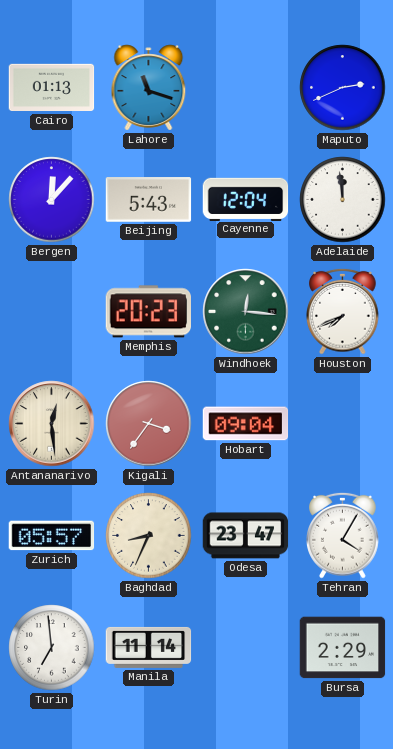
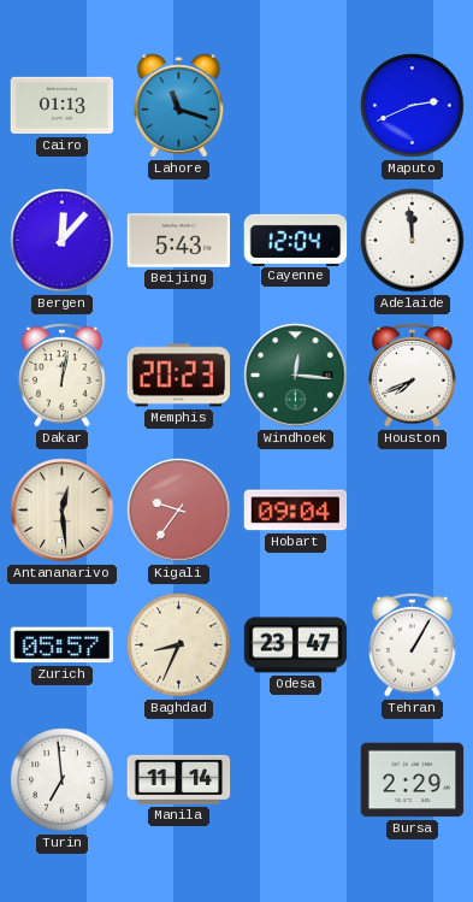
Dakar: none -> 12:02
Kigali: 3:36 -> 9:36
Tehran: 4:05 -> 1:05
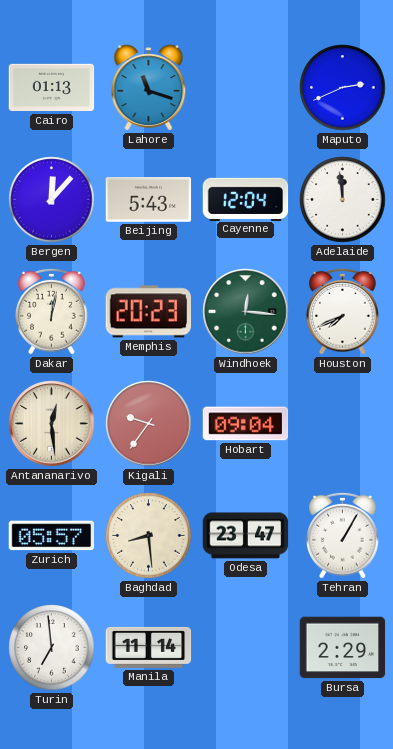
Baghdad: 8:34 -> 8:29
